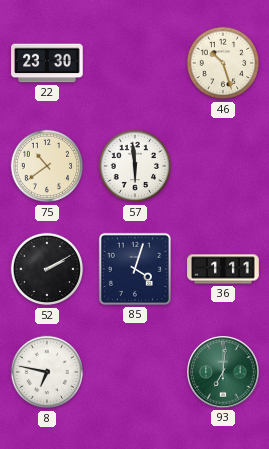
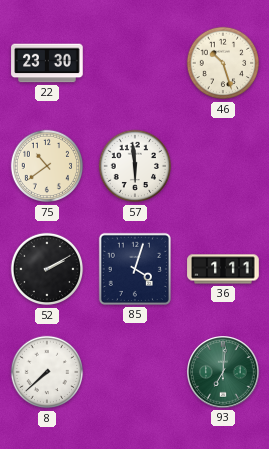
8: 6:47 -> 7:38
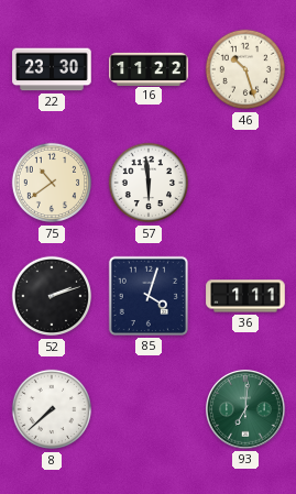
16: none -> 11:22
52: 2:10 -> 2:12
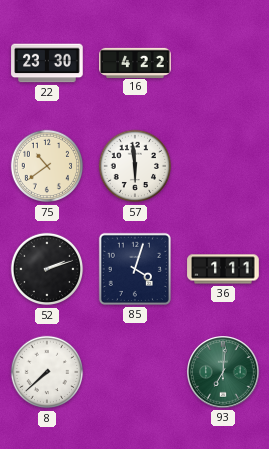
16: 11:22 -> 4:22
46: 10:27 -> none
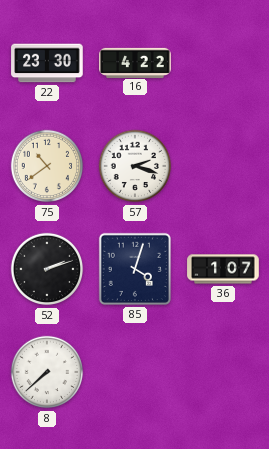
57: 5:59 -> 2:18
36: 1:11 -> 1:07
93: 7:01 -> none
